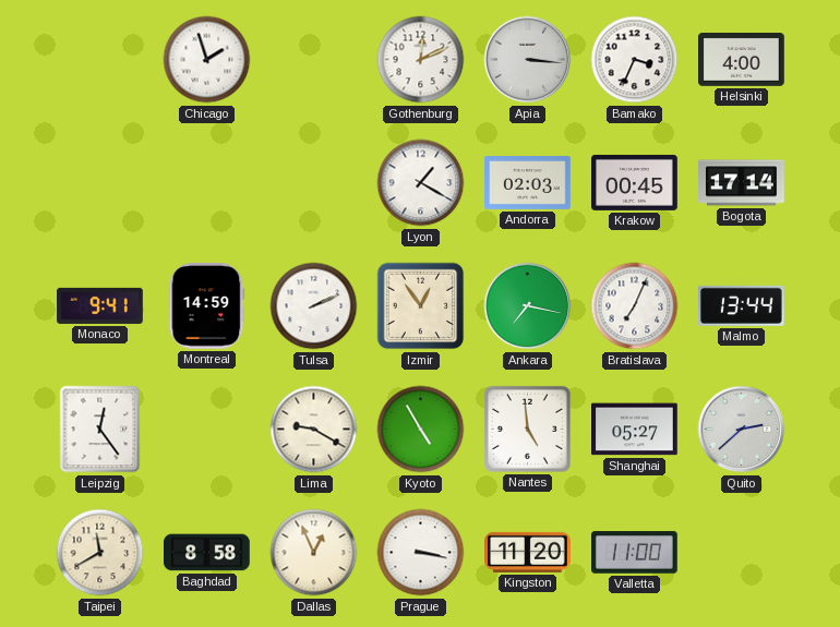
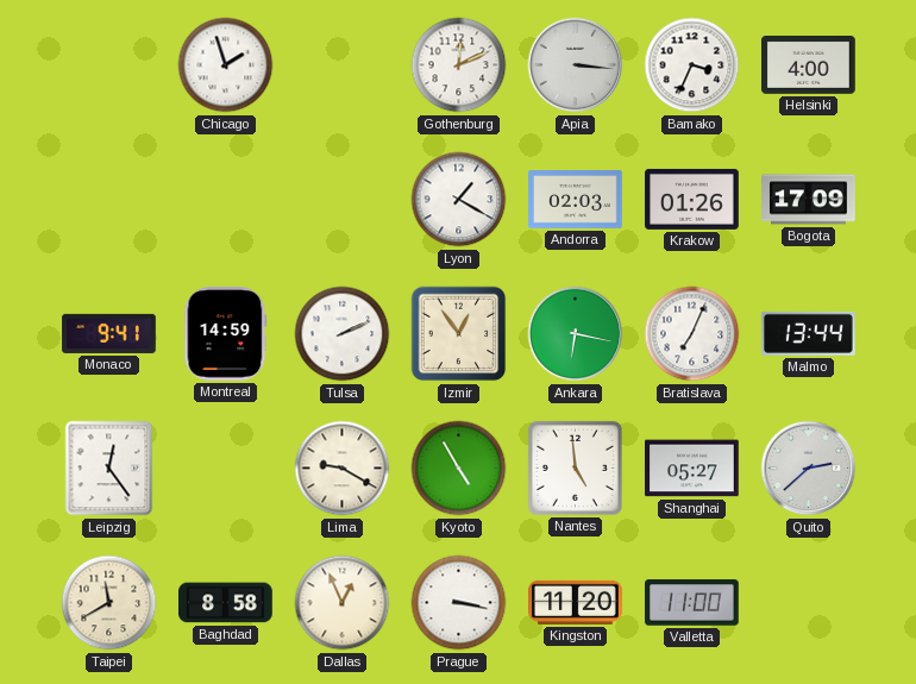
Krakow: 00:45 -> 01:26
Bogota: 17:14 -> 17:09
Ankara: 7:17 -> 6:17
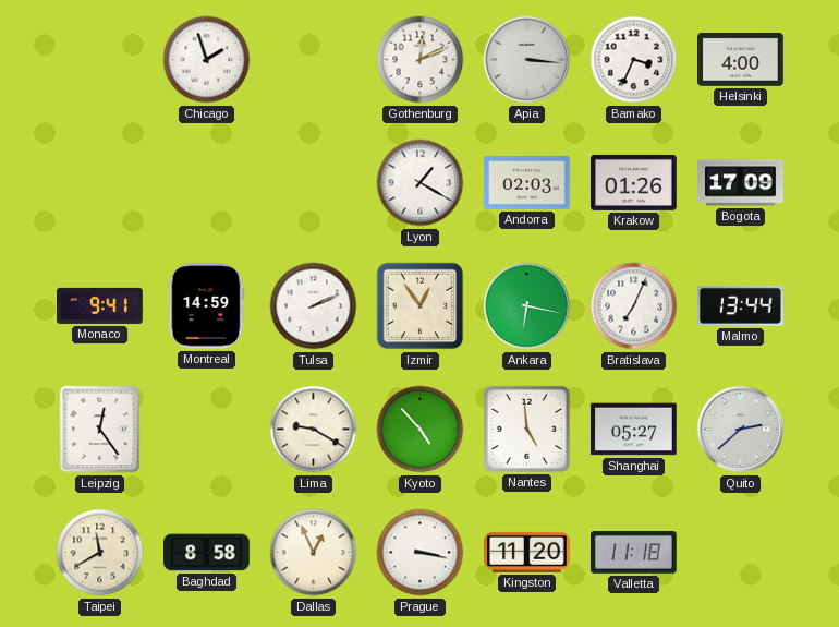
Kyoto: 4:55 -> 4:53
Valletta: 11:00 -> 11:18
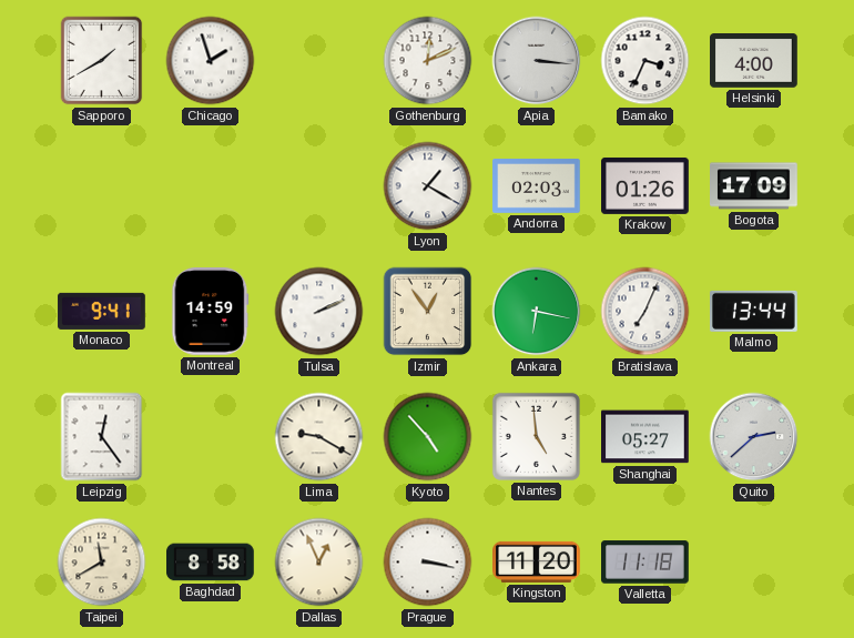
Sapporo: none -> 1:40
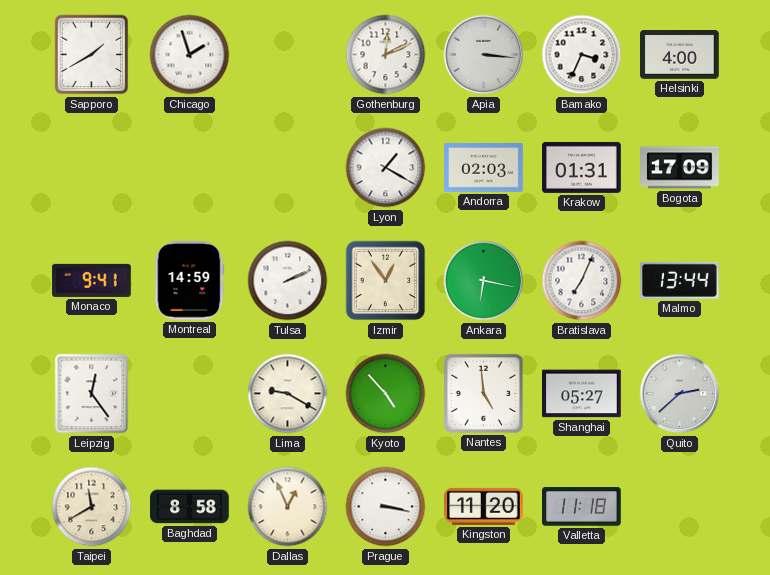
Krakow: 01:26 -> 01:31
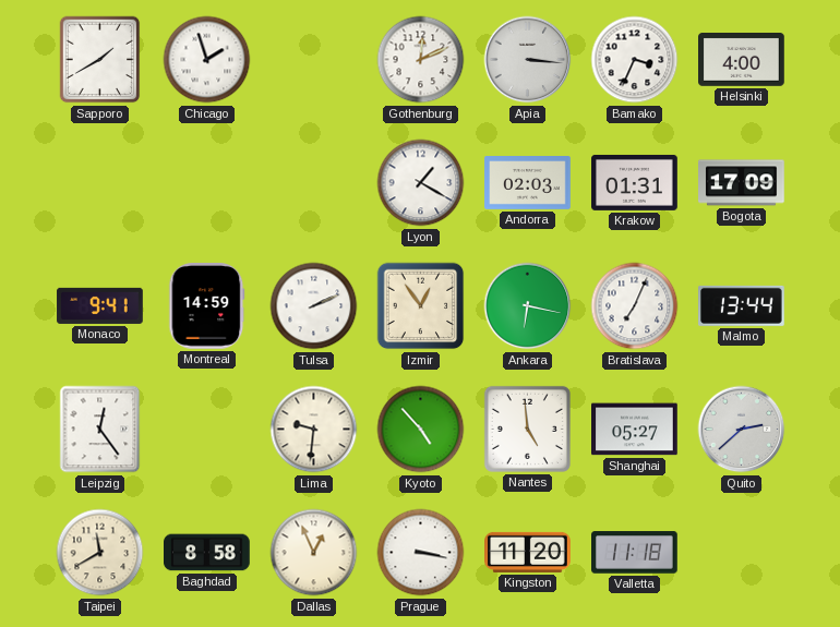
Lima: 9:20 -> 9:31
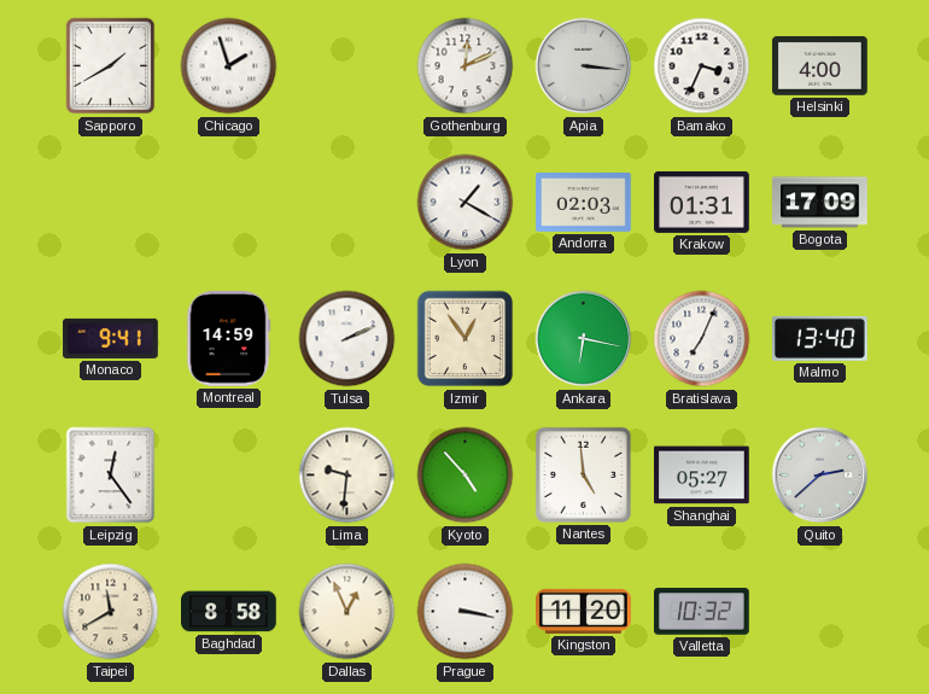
Malmo: 13:44 -> 13:40
Valletta: 11:18 -> 10:32
